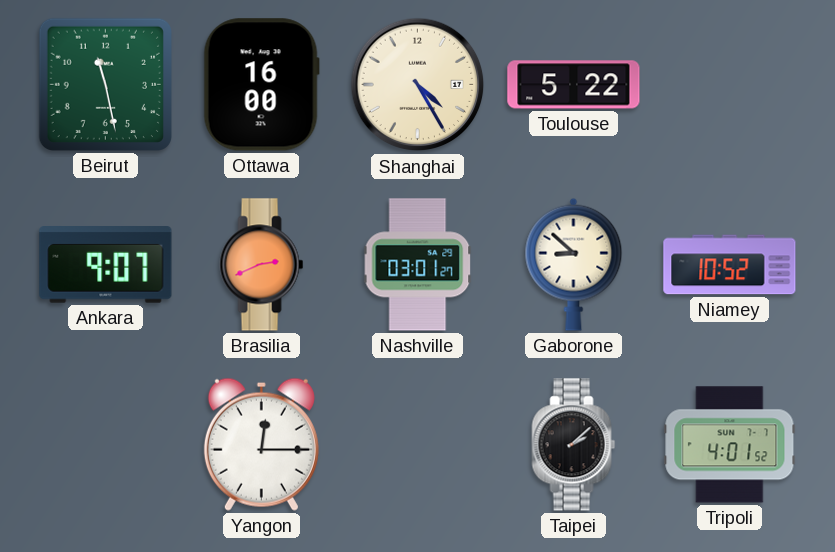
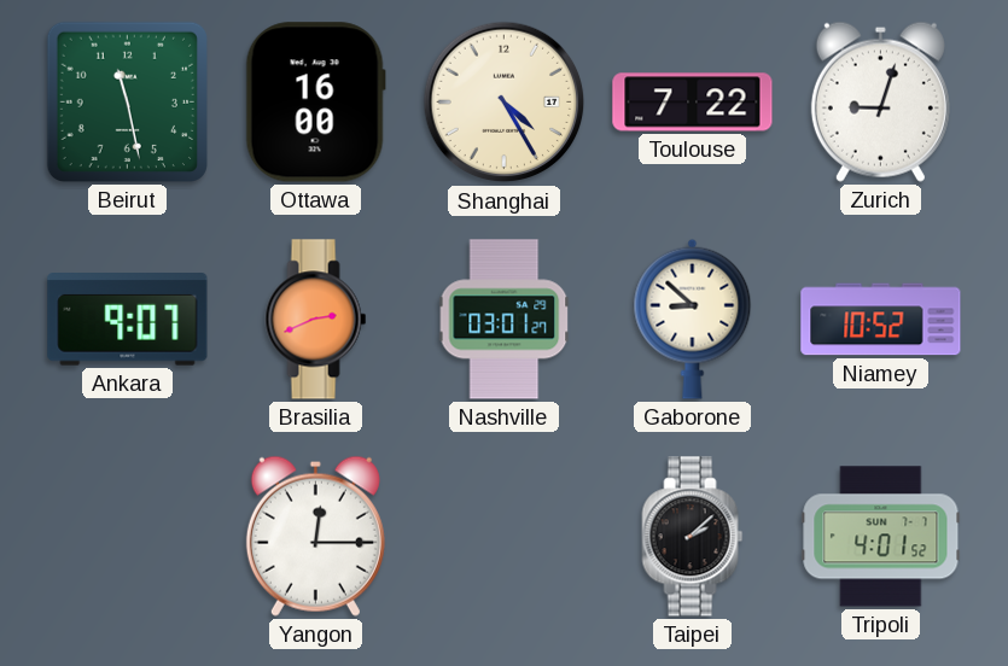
Toulouse: 5:22 -> 7:22
Zurich: none -> 9:03
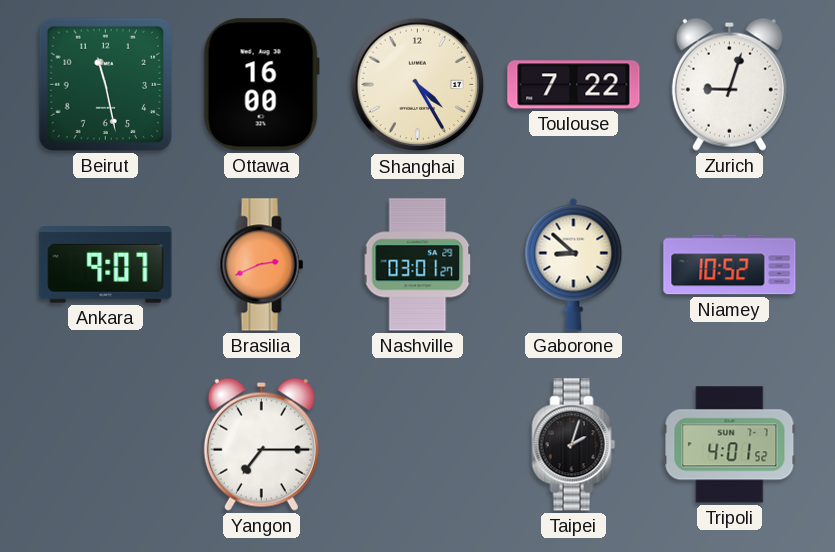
Yangon: 12:15 -> 7:15
Taipei: 2:08 -> 2:03
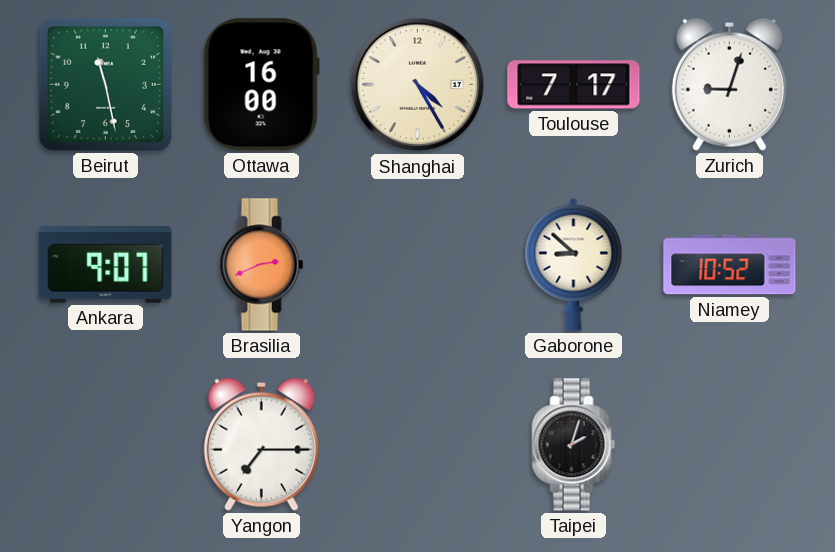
Toulouse: 7:22 -> 7:17
Nashville: 03:01 -> none
Tripoli: 4:01 -> none
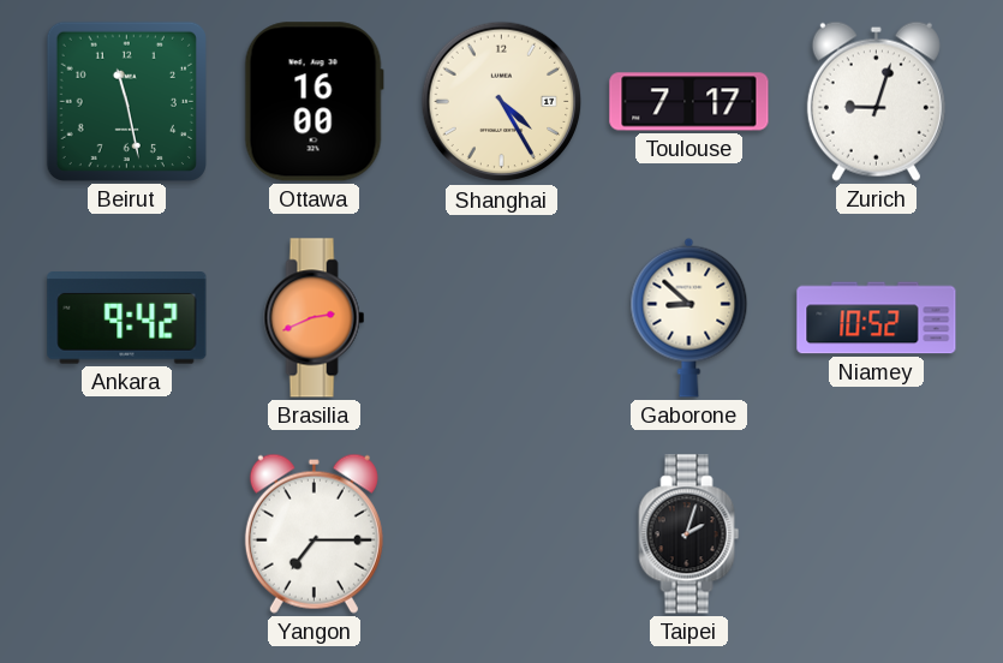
Ankara: 9:07 -> 9:42
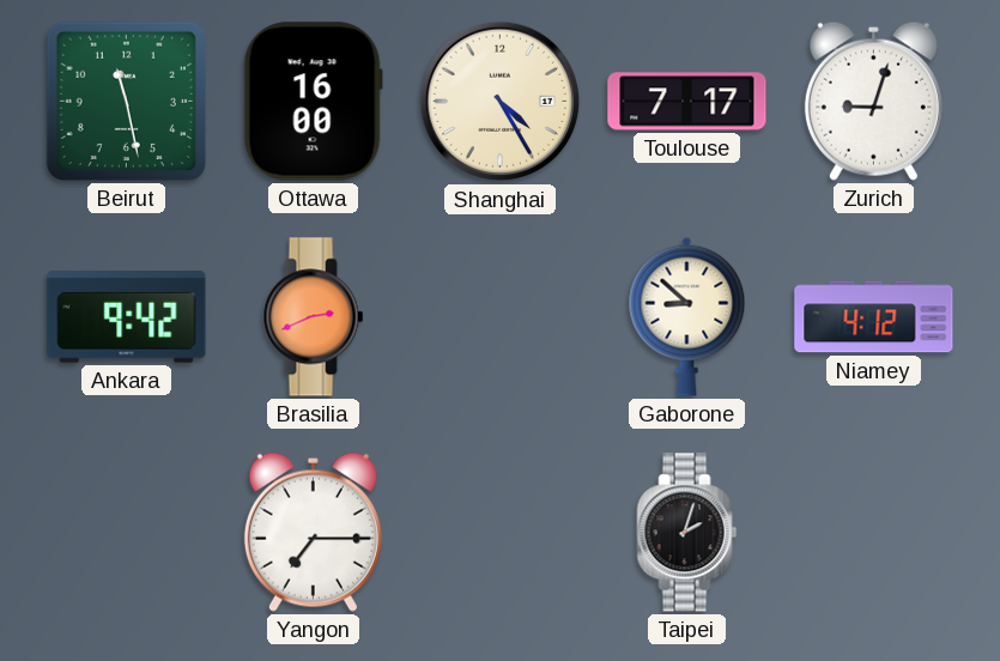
Niamey: 10:52 -> 4:12
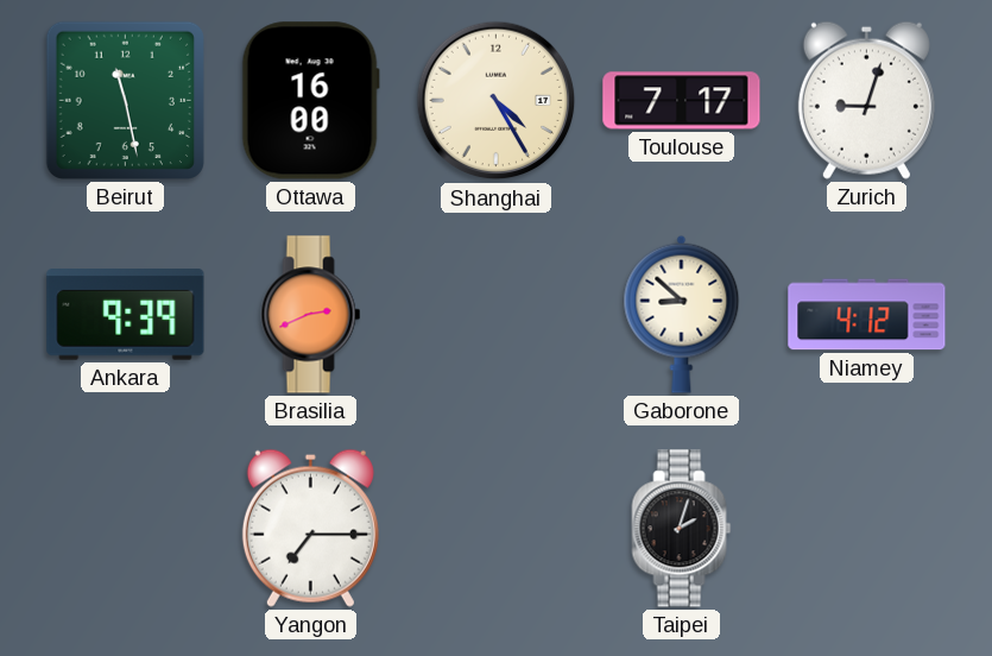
Ankara: 9:42 -> 9:39
